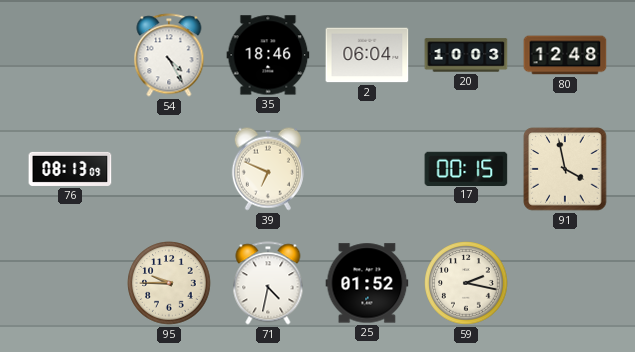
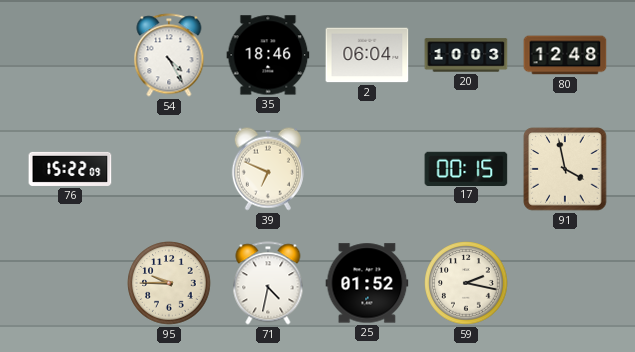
76: 08:13 -> 15:22
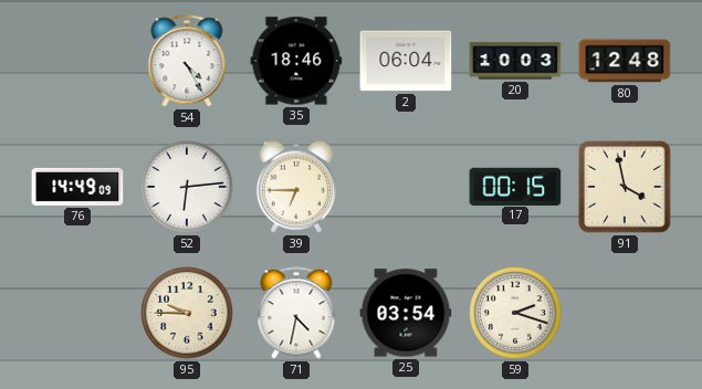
76: 15:22 -> 14:49
52: none -> 6:14
39: 6:49 -> 6:45
25: 01:52 -> 03:54
59: 2:17 -> 2:18
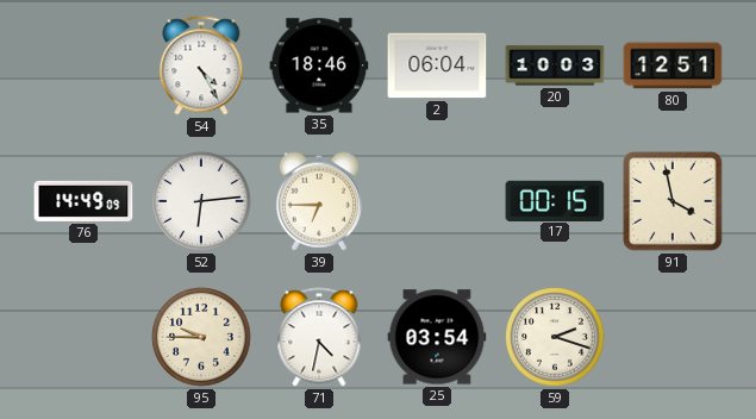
80: 12:48 -> 12:51
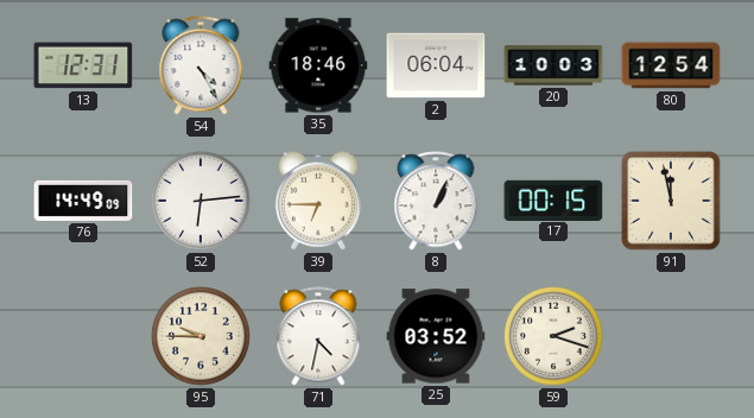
13: none -> 12:31
80: 12:51 -> 12:54
8: none -> 1:04
91: 3:58 -> 11:58
25: 03:54 -> 03:52
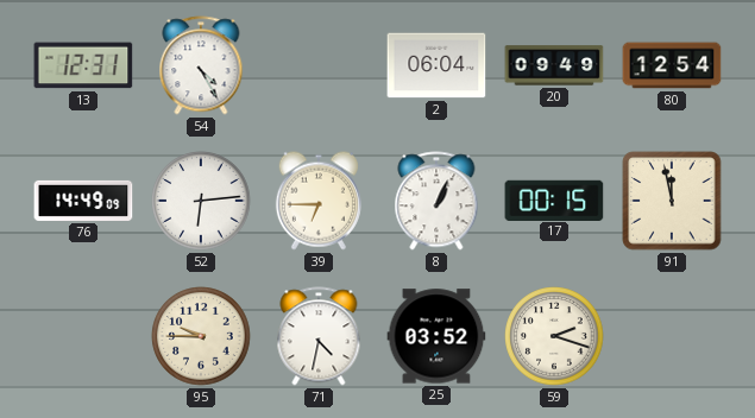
35: 18:46 -> none
20: 10:03 -> 09:49
